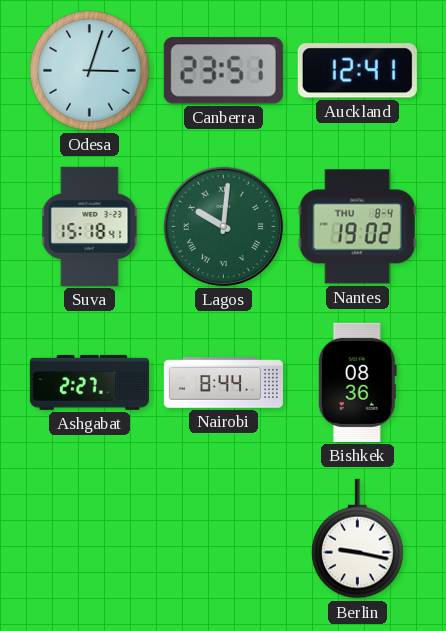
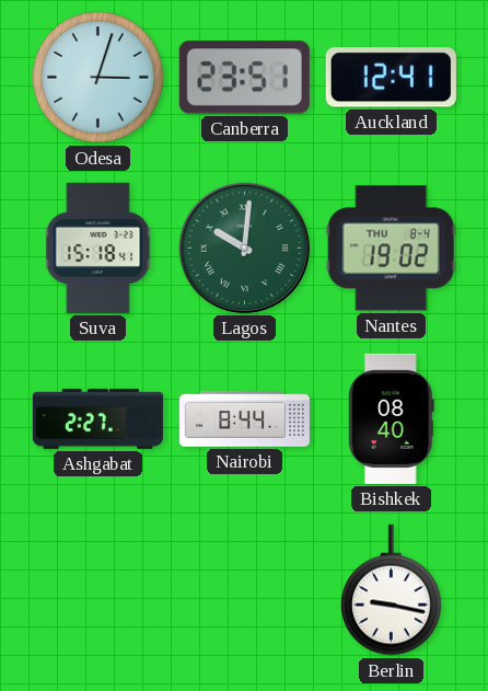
Bishkek: 08:36 -> 08:40
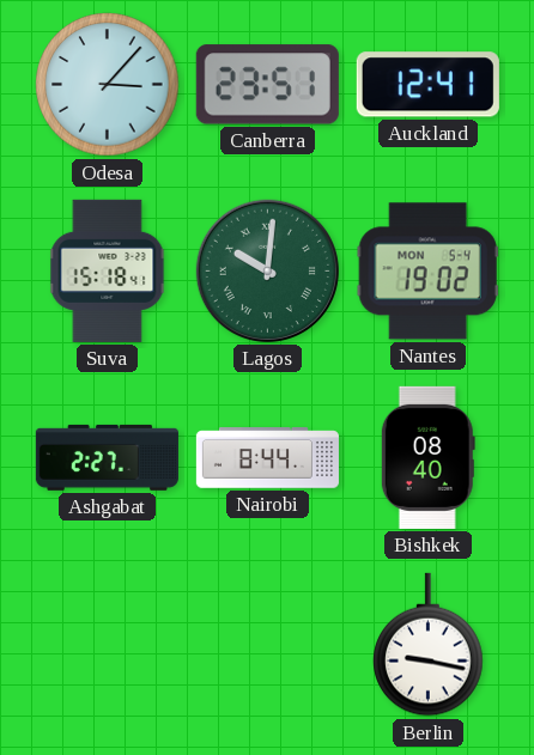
Odesa: 3:03 -> 3:07
Nantes date: THU 8-4 -> MON 5-4
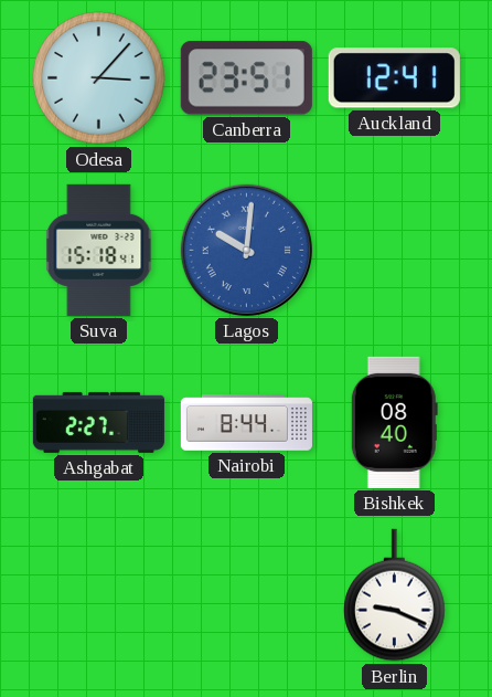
Lagos dial: green -> blue
Nantes: 19:02 -> none
Berlin: 9:17 -> 9:19
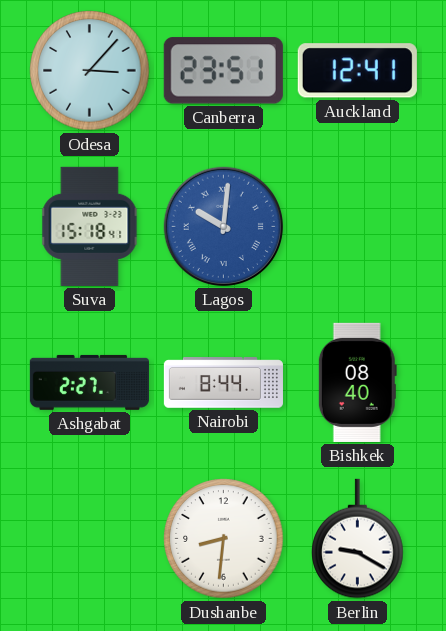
Dushanbe: none -> 8:31
Berlin: 9:19 -> 9:20
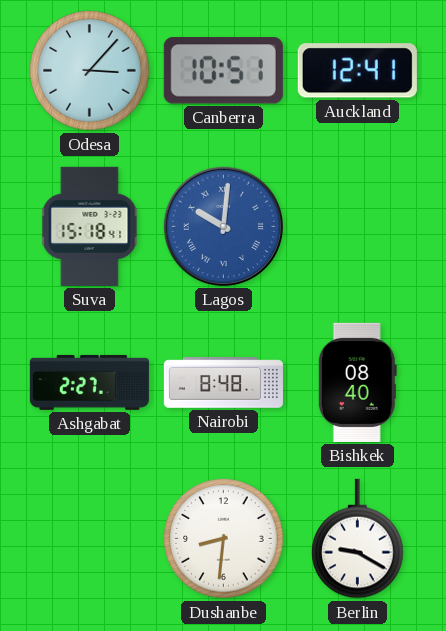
Canberra: 23:51 -> 10:51
Nairobi: 8:44 -> 8:48
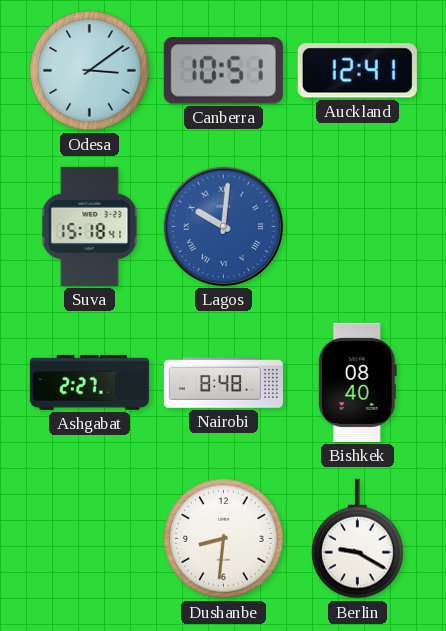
Odesa: 3:07 -> 3:09
